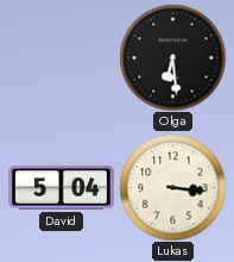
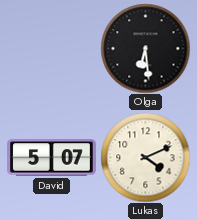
David: 5:04 -> 5:07
Lukas: 3:16 -> 4:11
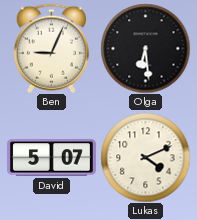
Ben: none -> 9:04
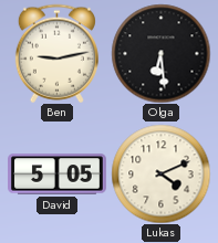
Ben: 9:04 -> 9:13
David: 5:07 -> 5:05
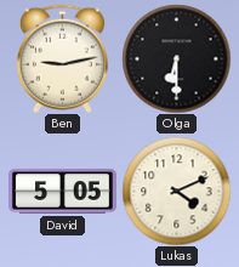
Olga: 6:29 -> 6:30
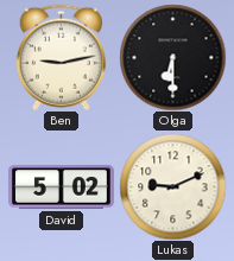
David: 5:05 -> 5:02
Lukas: 4:11 -> 9:11
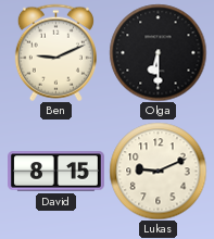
Ben: 9:13 -> 9:11
David: 5:02 -> 8:15
